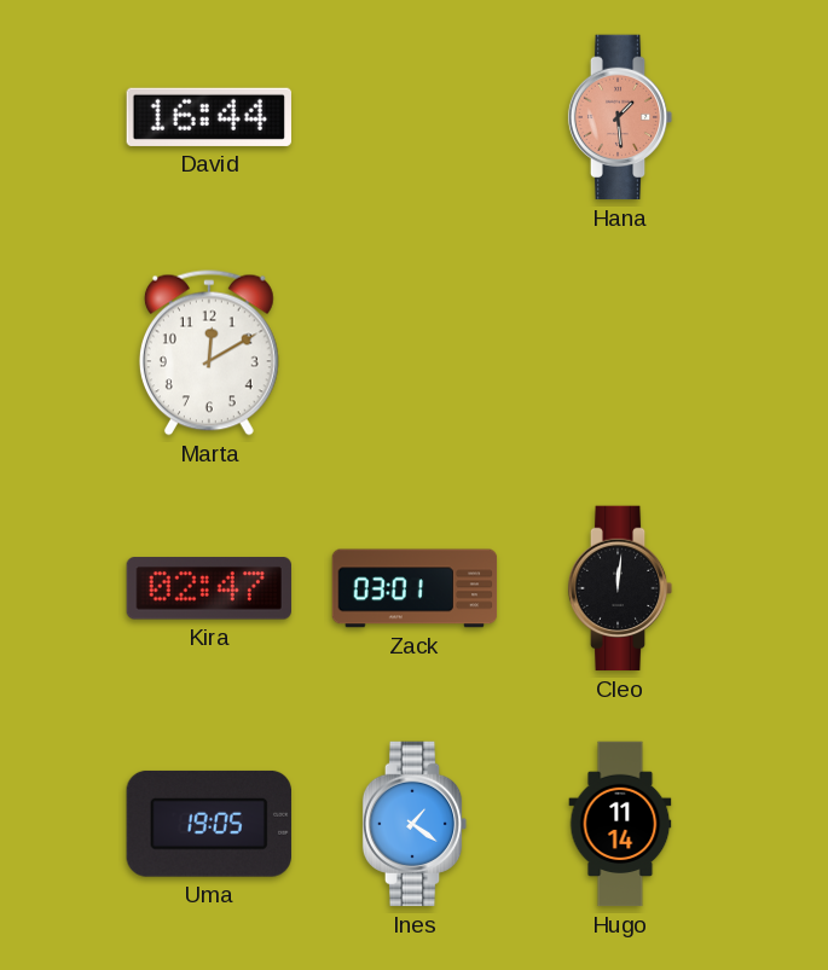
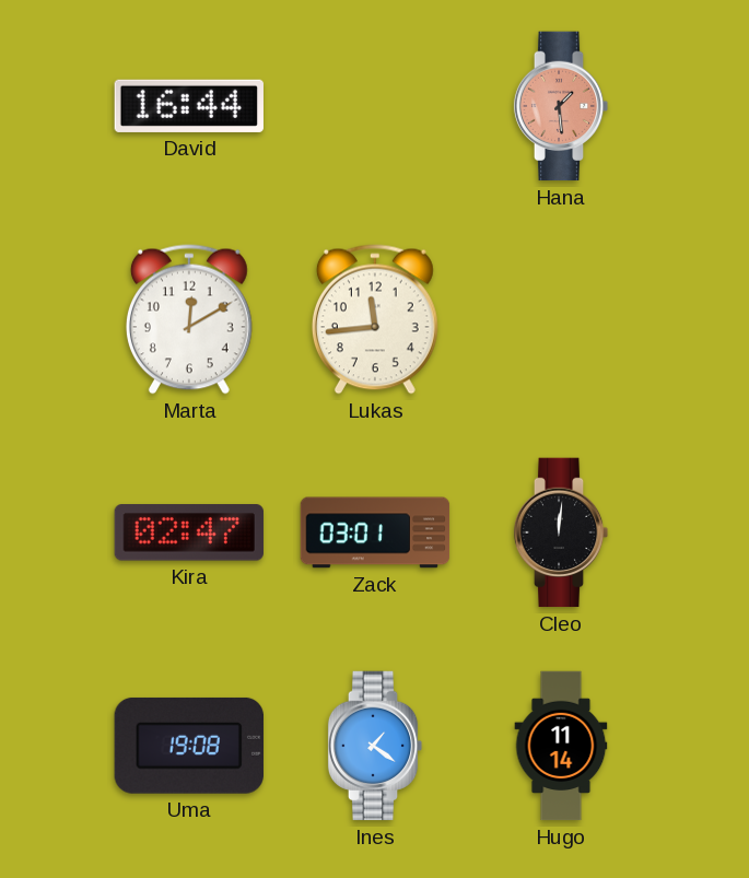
Lukas: none -> 11:44
Uma: 19:05 -> 19:08
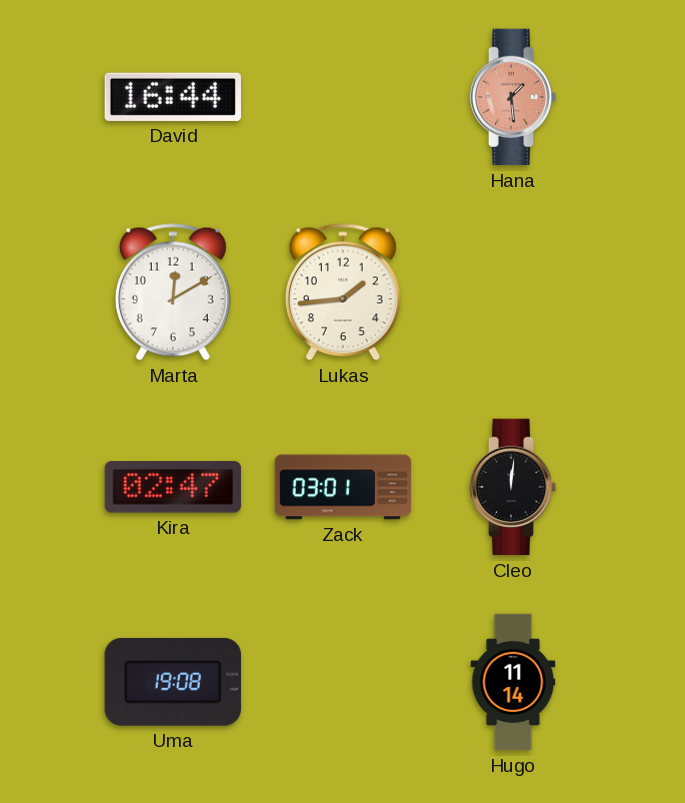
Lukas: 11:44 -> 1:44
Ines: 1:21 -> none
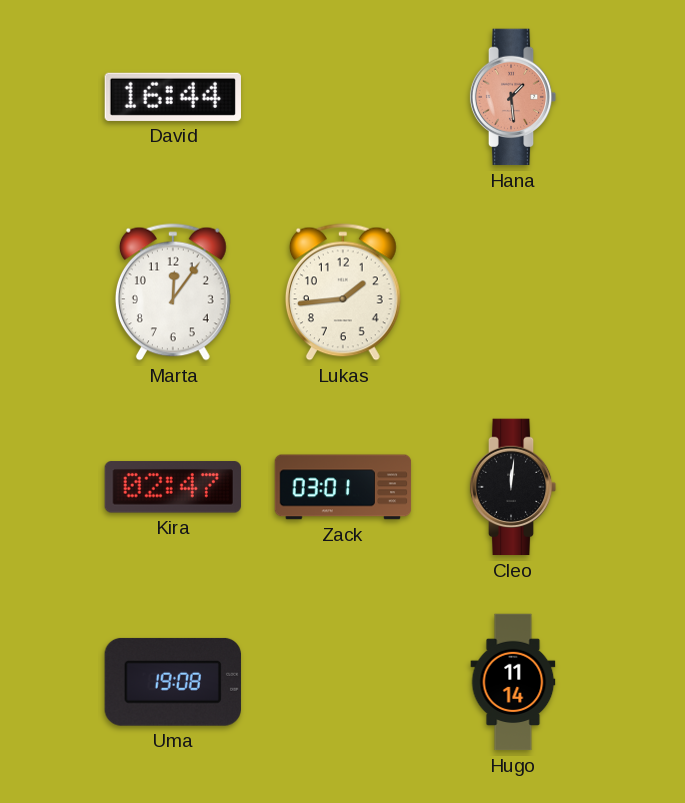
Marta: 12:10 -> 12:06
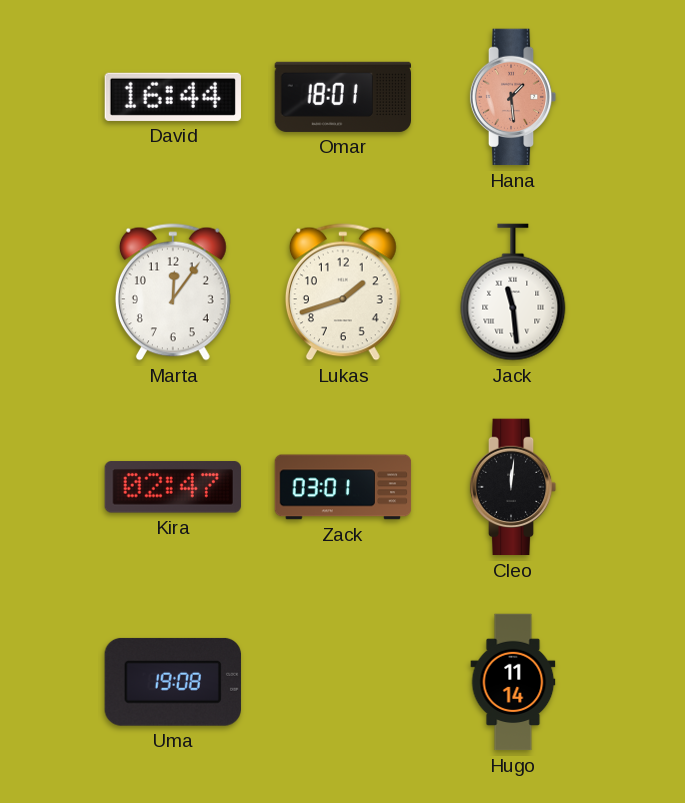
Omar: none -> 18:01
Lukas: 1:44 -> 1:42
Jack: none -> 11:29
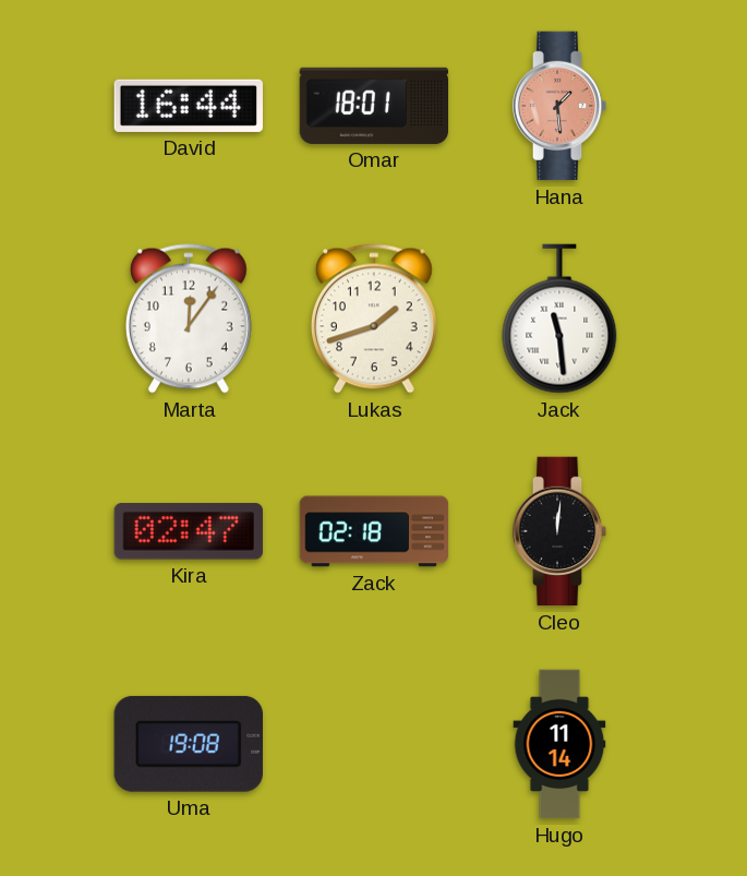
Zack: 03:01 -> 02:18
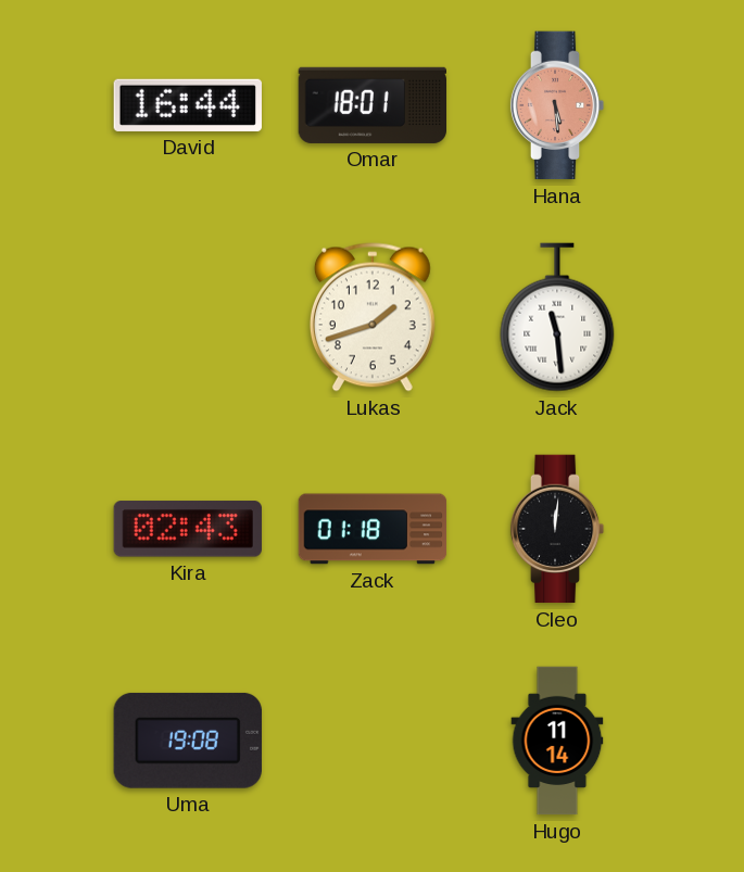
Hana: 1:29 -> 5:29
Marta: 12:06 -> none
Kira: 02:47 -> 02:43
Zack: 02:18 -> 01:18
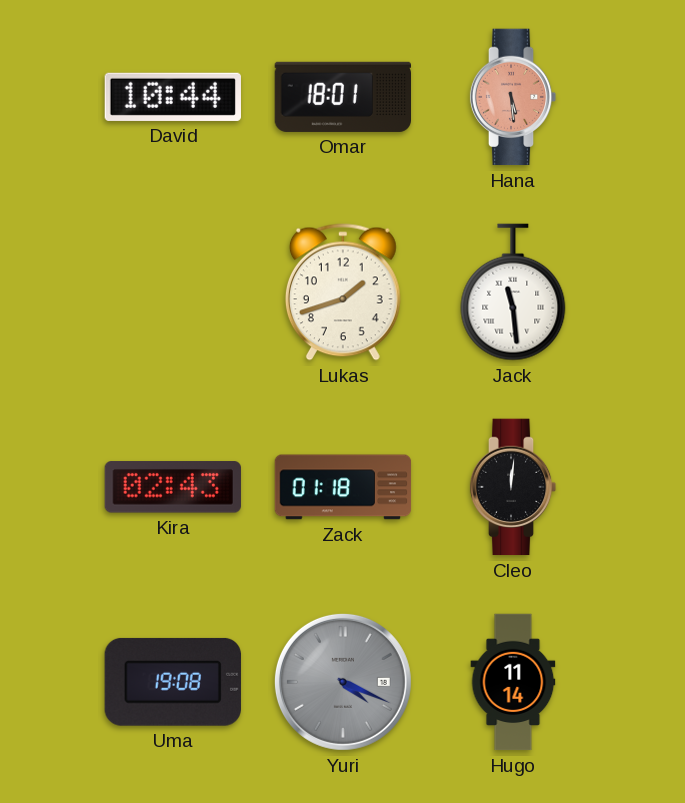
David: 16:44 -> 10:44
Yuri: none -> 4:19
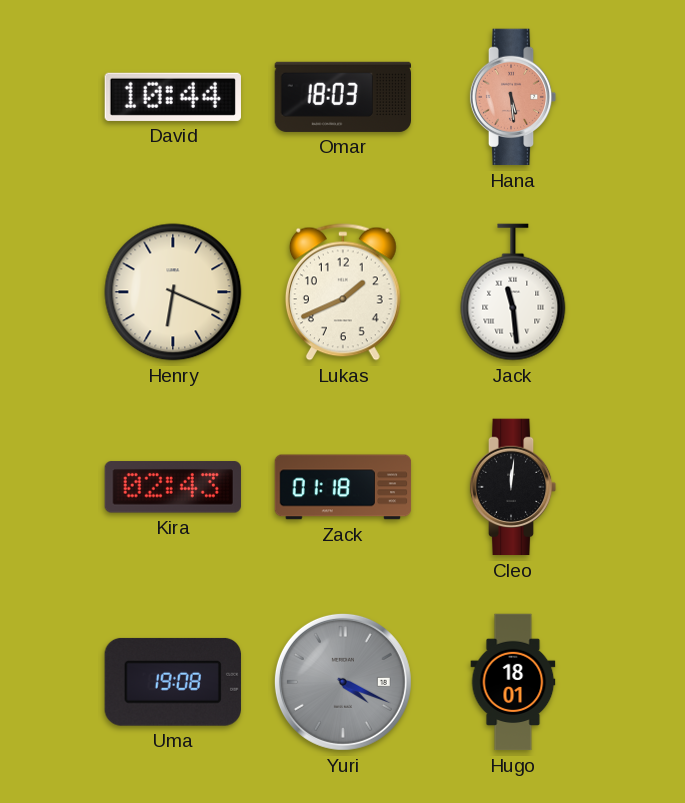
Omar: 18:01 -> 18:03
Henry: none -> 6:19
Lukas: 1:42 -> 1:41
Hugo: 11:14 -> 18:01
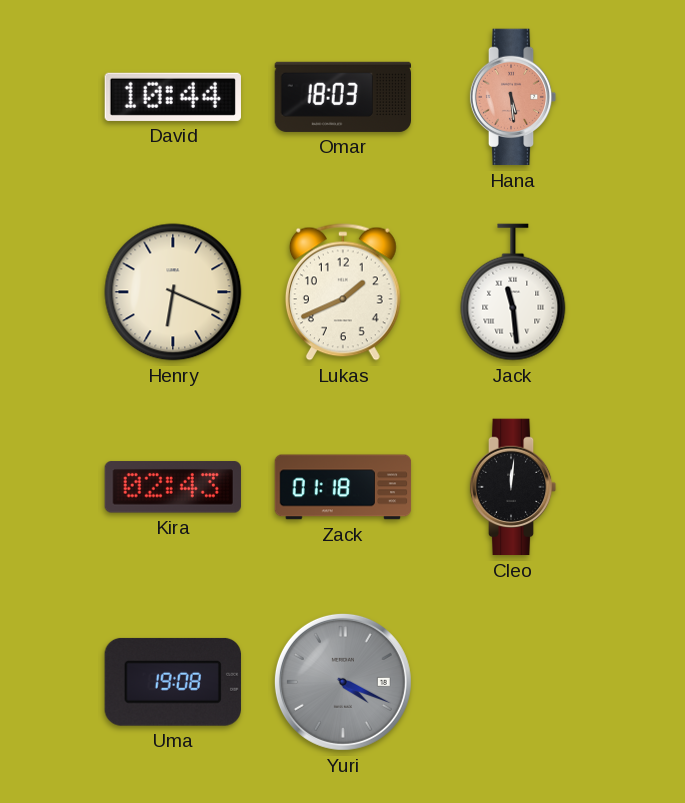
Hugo: 18:01 -> none
